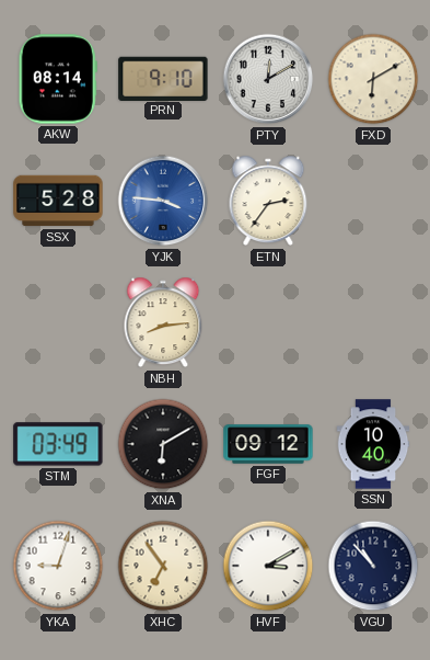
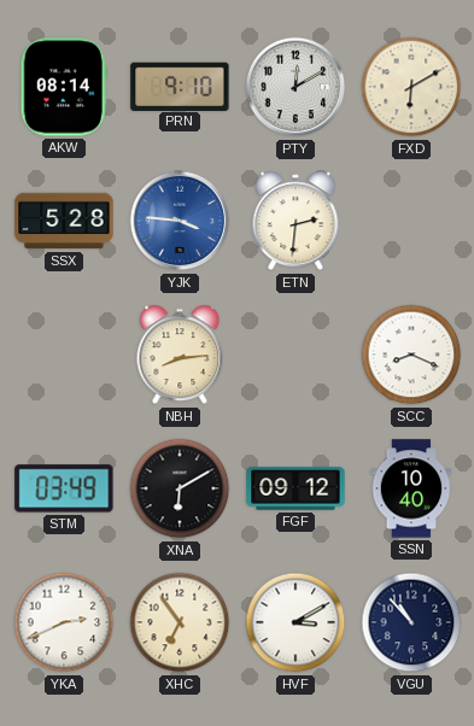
ETN: 2:36 -> 2:31
SCC: none -> 8:19
YKA: 9:03 -> 2:41
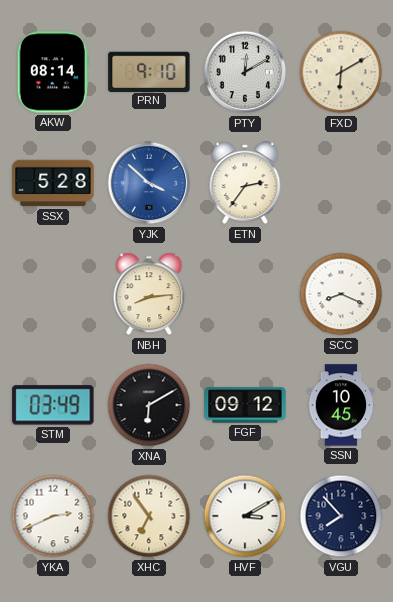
YJK: 3:46 -> 3:52
ETN: 2:31 -> 2:36
SSN: 10:40 -> 10:45
VGU: 10:53 -> 7:53
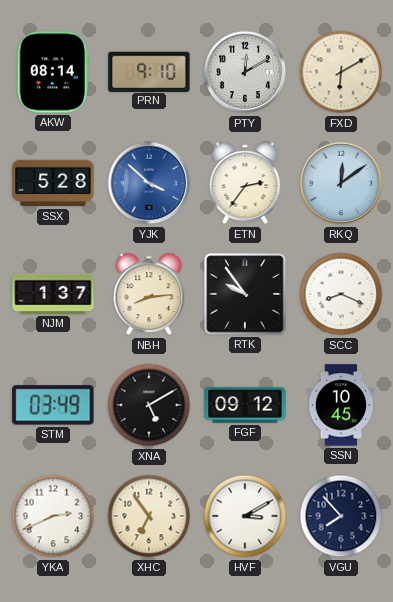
RKQ: none -> 12:09
NJM: none -> 1:37
RTK: none -> 9:54
XNA: 6:10 -> 5:10
